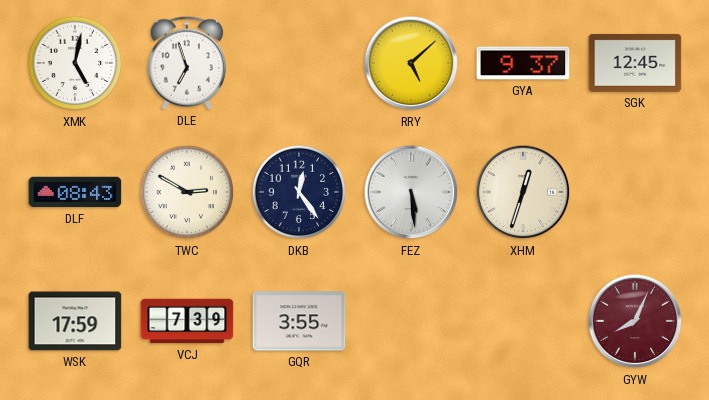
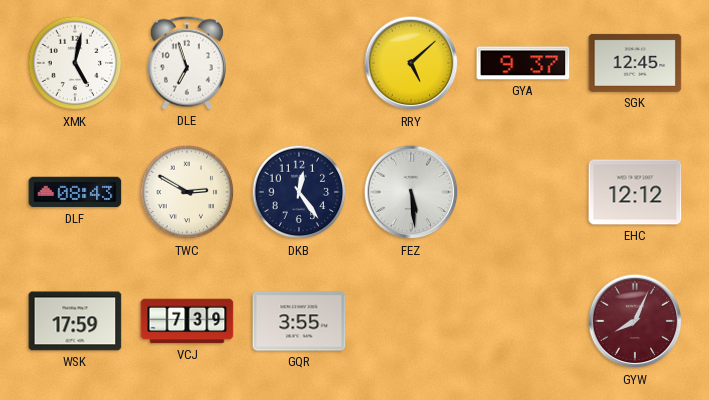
XHM: 12:33 -> none
EHC: none -> 12:12
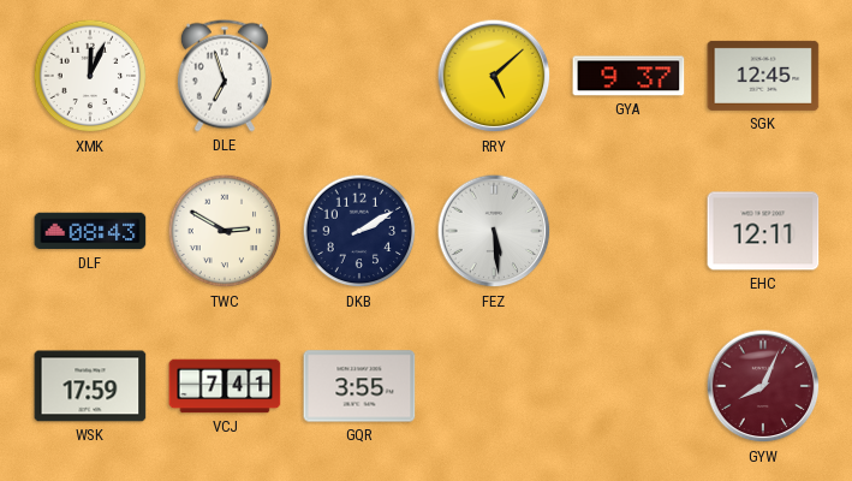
XMK: 5:02 -> 12:04
DKB: 12:24 -> 2:10
EHC: 12:12 -> 12:11
VCJ: 7:39 -> 7:41
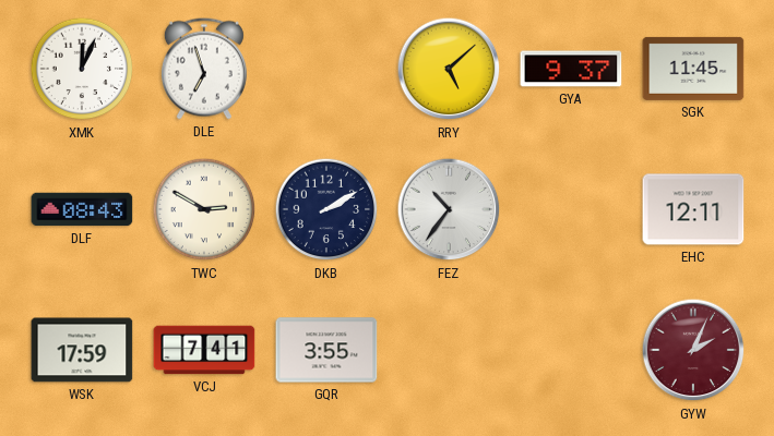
SGK: 12:45 -> 11:45
FEZ: 5:29 -> 10:36
GYW: 8:04 -> 2:04
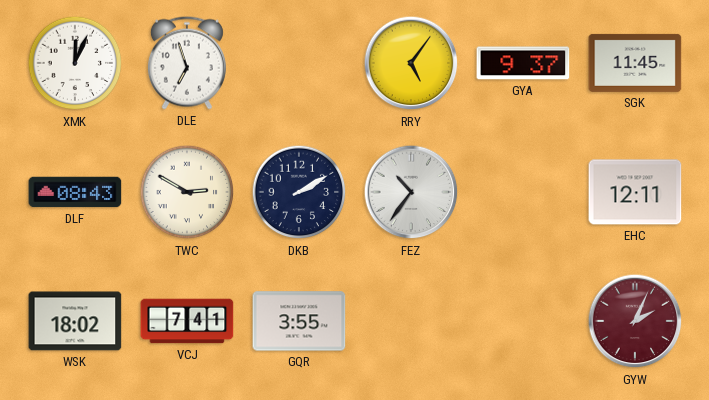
RRY: 5:08 -> 5:06
WSK: 17:59 -> 18:02
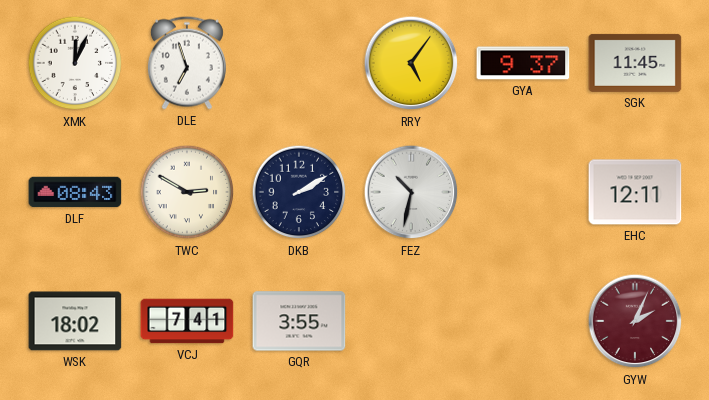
FEZ: 10:36 -> 10:32
